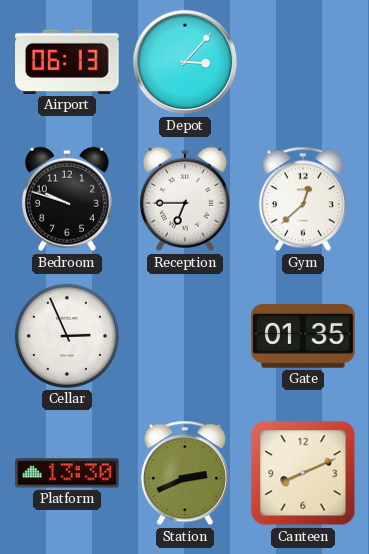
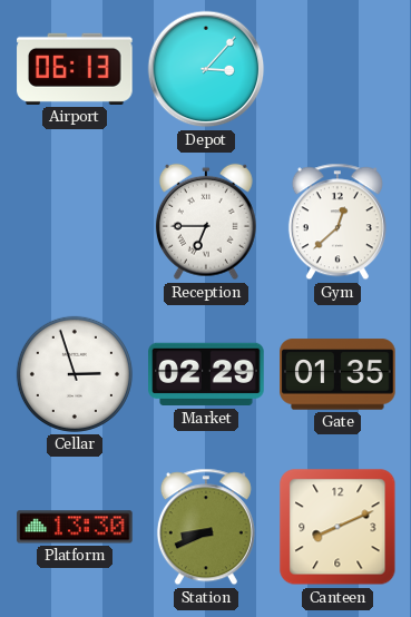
Bedroom: 9:48 -> none
Cellar: 2:56 -> 2:57
Market: none -> 02:29
Station: 2:41 -> 8:41
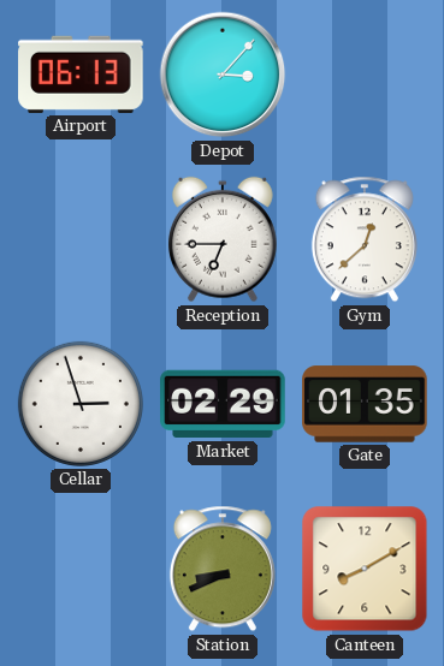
Platform: 13:30 -> none
Canteen: 8:11 -> 8:10
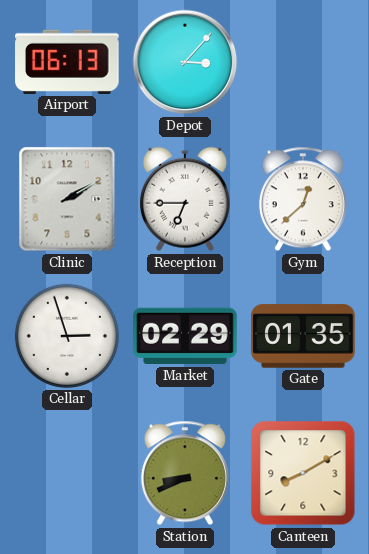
Clinic: none -> 2:10
